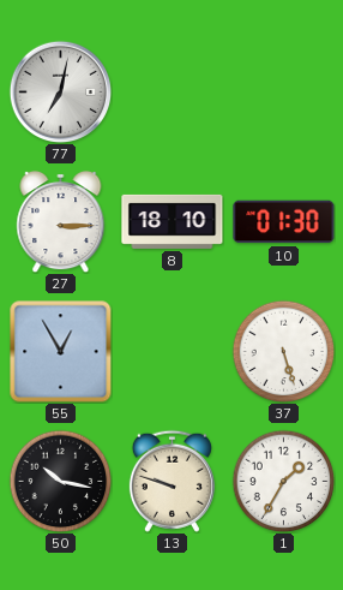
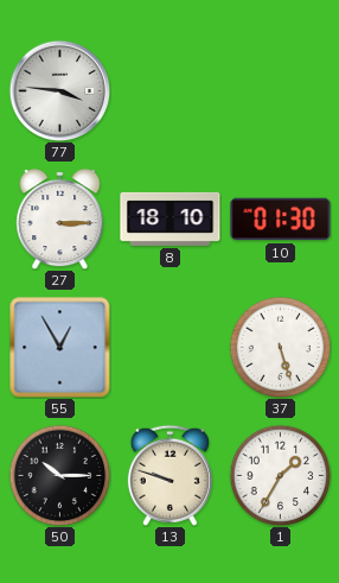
77: 7:02 -> 3:46
50: 10:17 -> 10:15
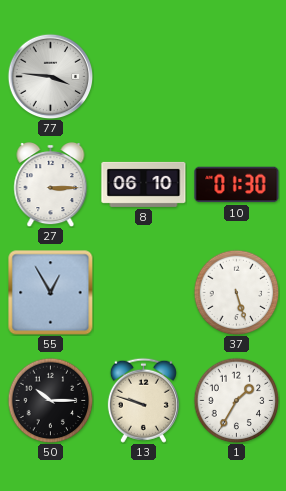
8: 18:10 -> 06:10
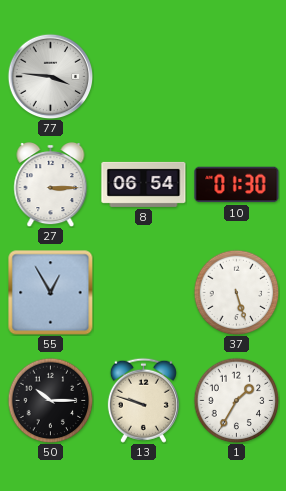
8: 06:10 -> 06:54
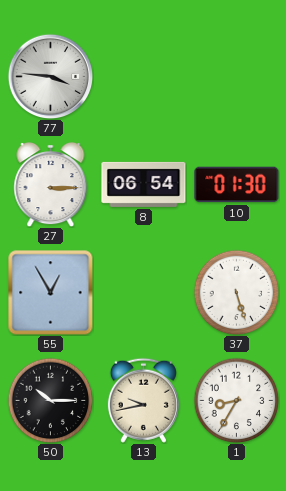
13: 9:48 -> 9:43
1: 1:35 -> 8:35
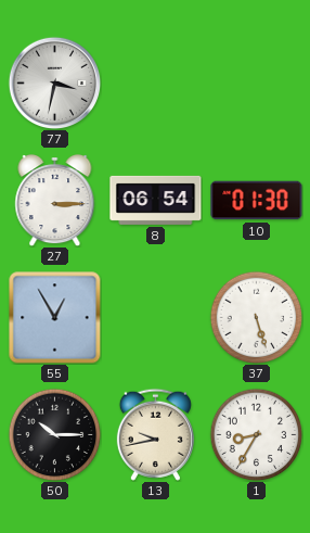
77: 3:46 -> 3:32
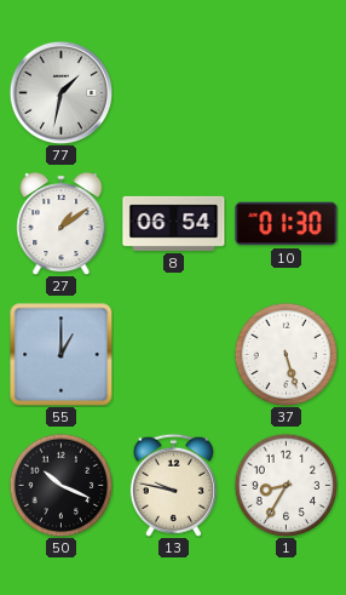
77: 3:32 -> 1:32
27: 3:15 -> 1:09
55: 12:55 -> 1:00
50: 10:15 -> 10:19
13: 9:43 -> 9:47
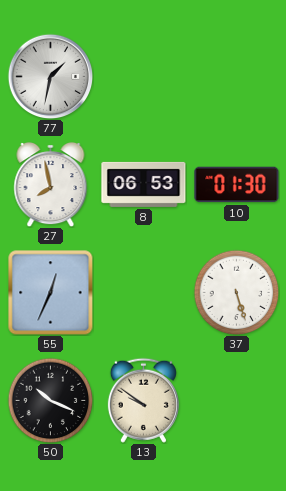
27: 1:09 -> 7:58
8: 06:54 -> 06:53
55: 1:00 -> 12:34
13: 9:47 -> 9:51
1: 8:35 -> none
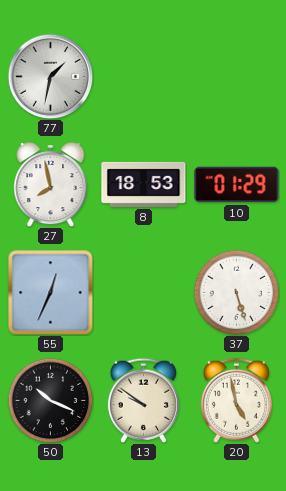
8: 06:53 -> 18:53
10: 01:30 -> 01:29
20: none -> 4:58
